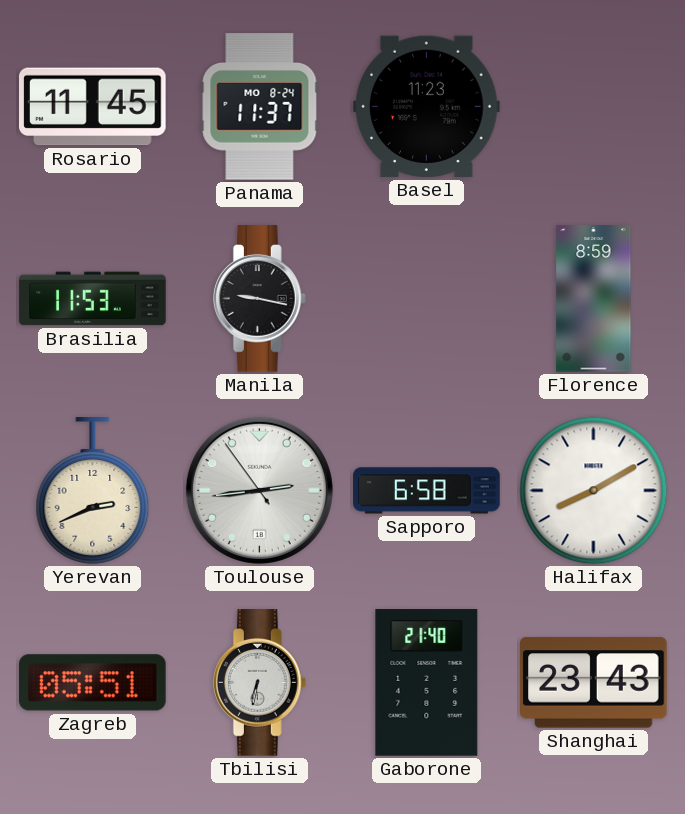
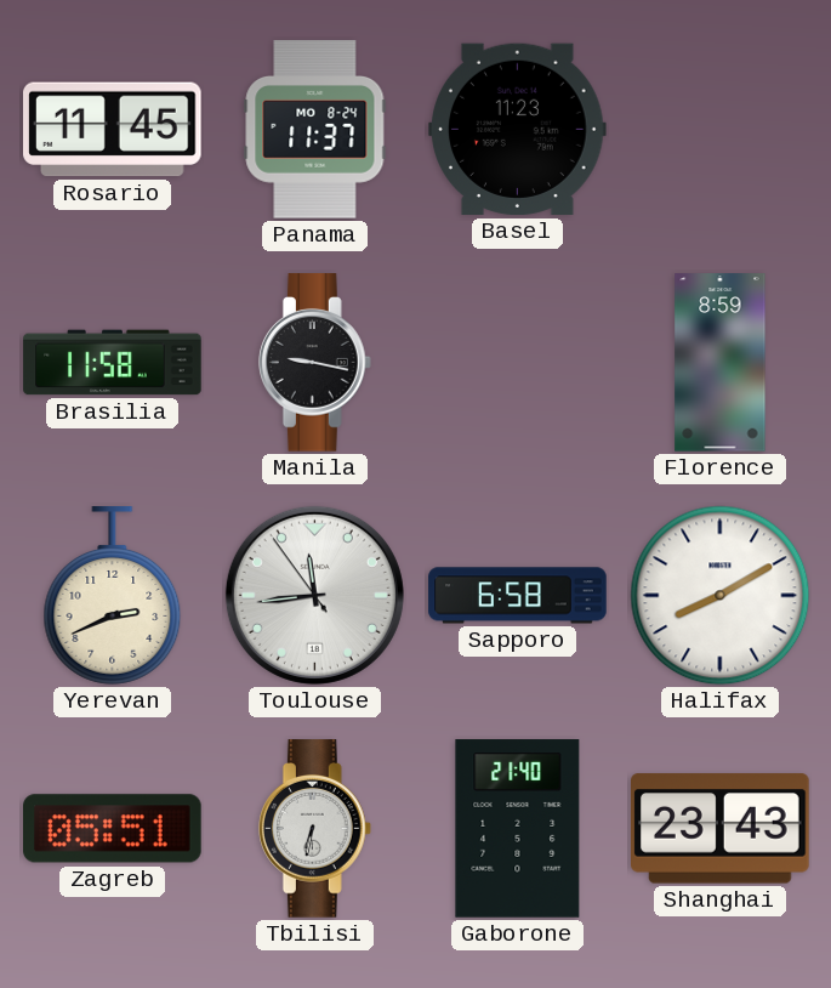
Brasilia: 11:53 -> 11:58
Toulouse: 2:43 -> 11:43
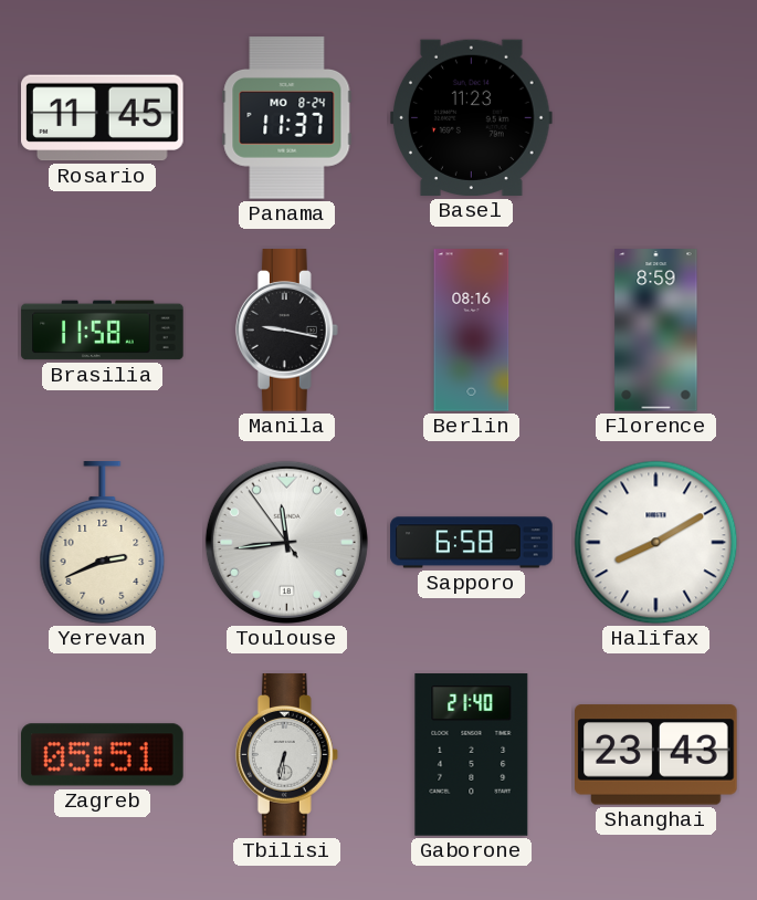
Berlin: none -> 08:16
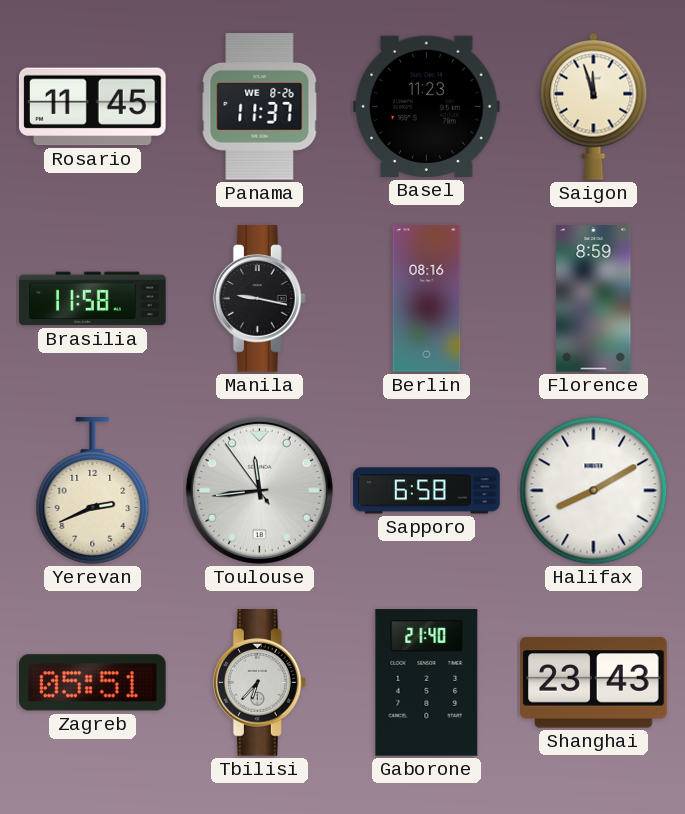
Panama date: MO 8-24 -> WE 8-26
Saigon: none -> 11:57
Tbilisi: 6:32 -> 6:37
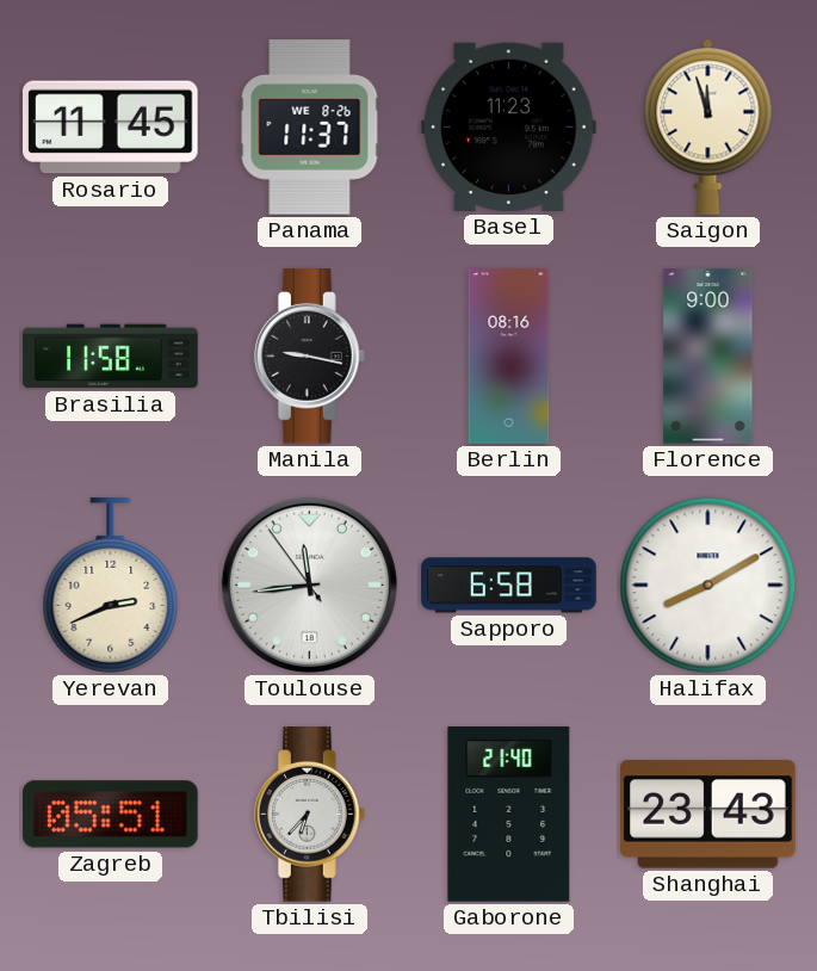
Florence: 8:59 -> 9:00
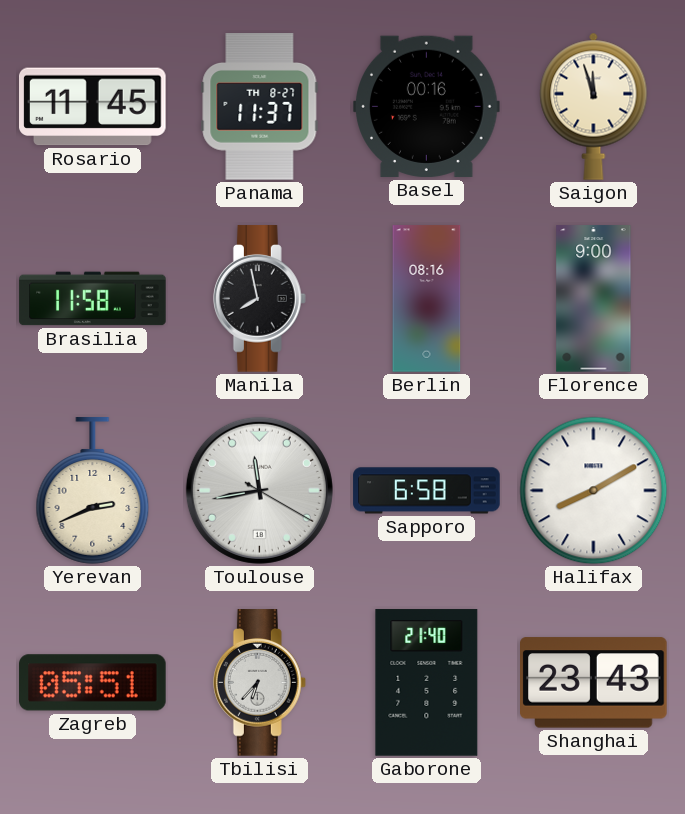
Panama date: WE 8-26 -> TH 8-27
Basel: 11:23 -> 00:16
Manila: 9:17 -> 7:58
Toulouse: 11:43:54 -> 11:43:20
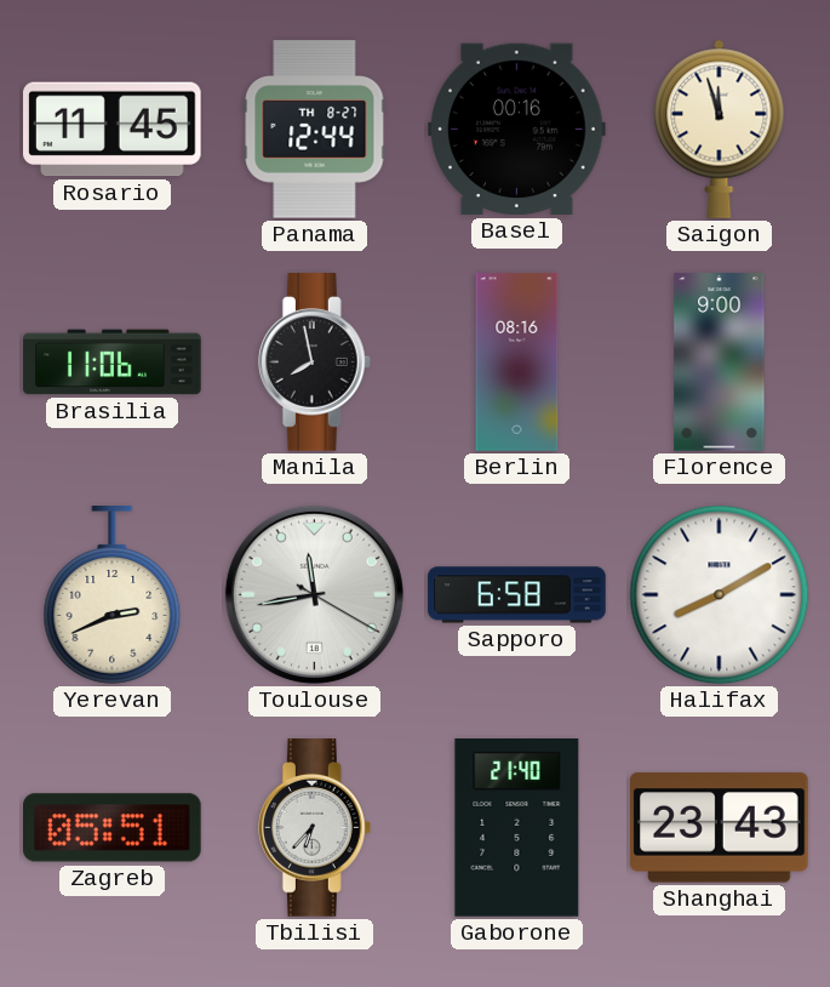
Panama: 11:37 -> 12:44
Brasilia: 11:58 -> 11:06
